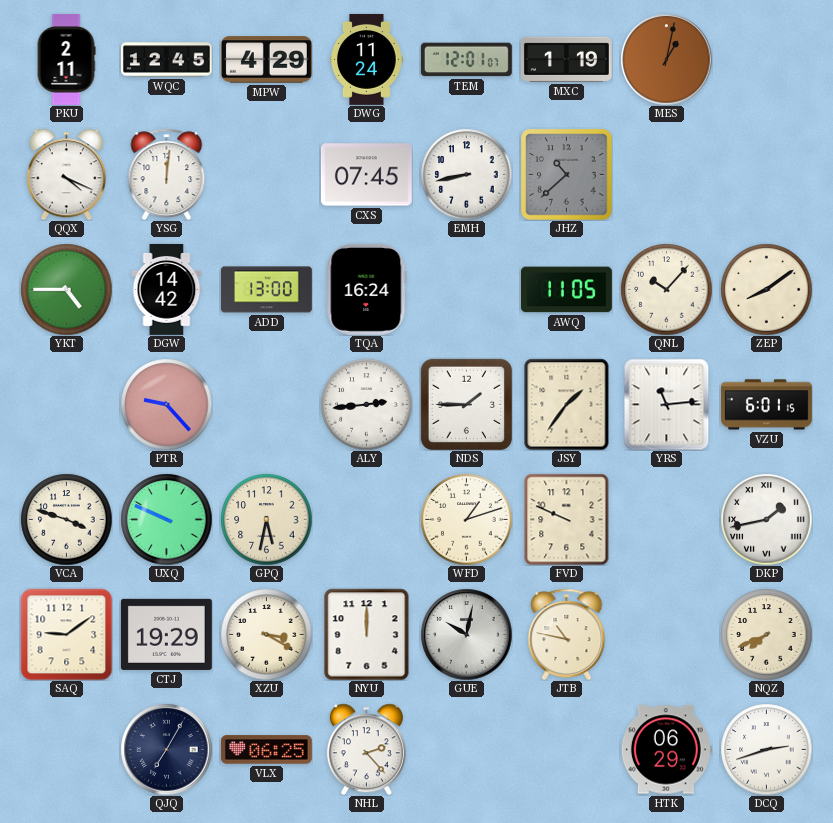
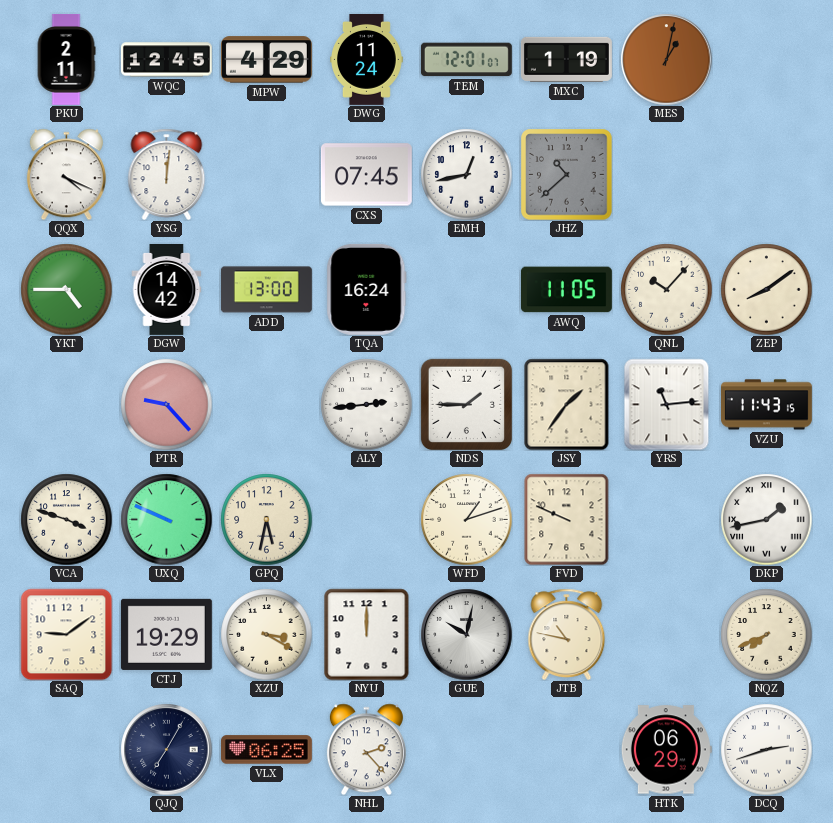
EMH: 8:43 -> 12:43
VZU: 6:01 -> 11:43
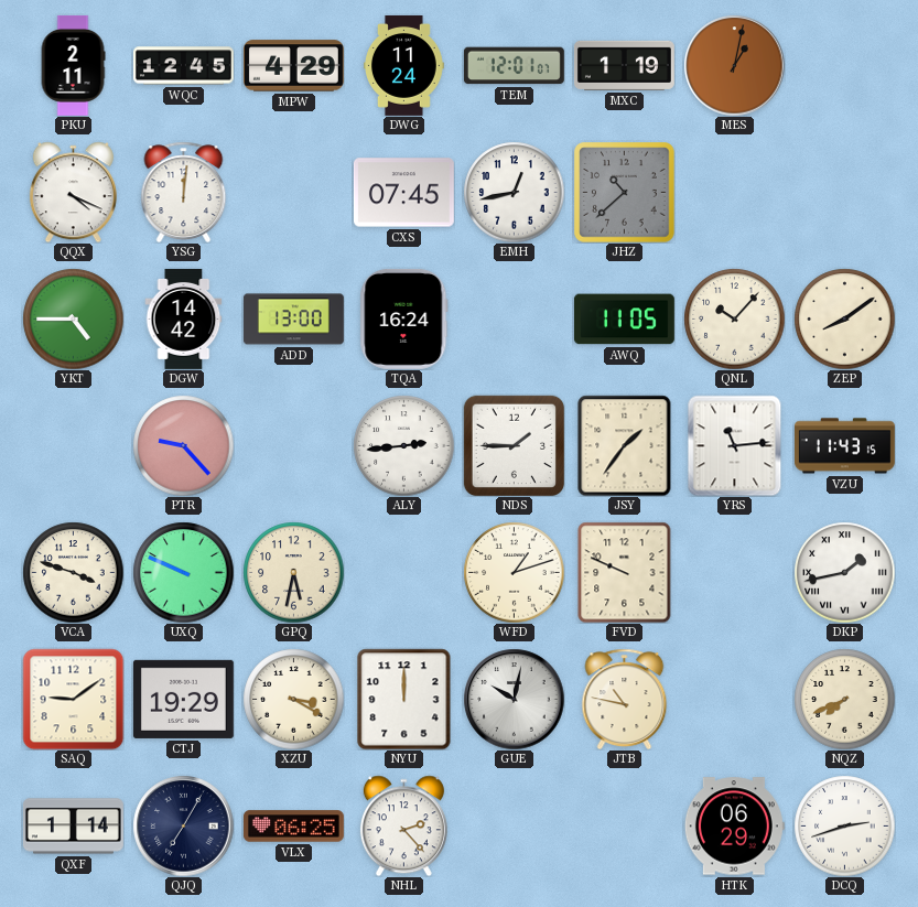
QXF: none -> 1:14
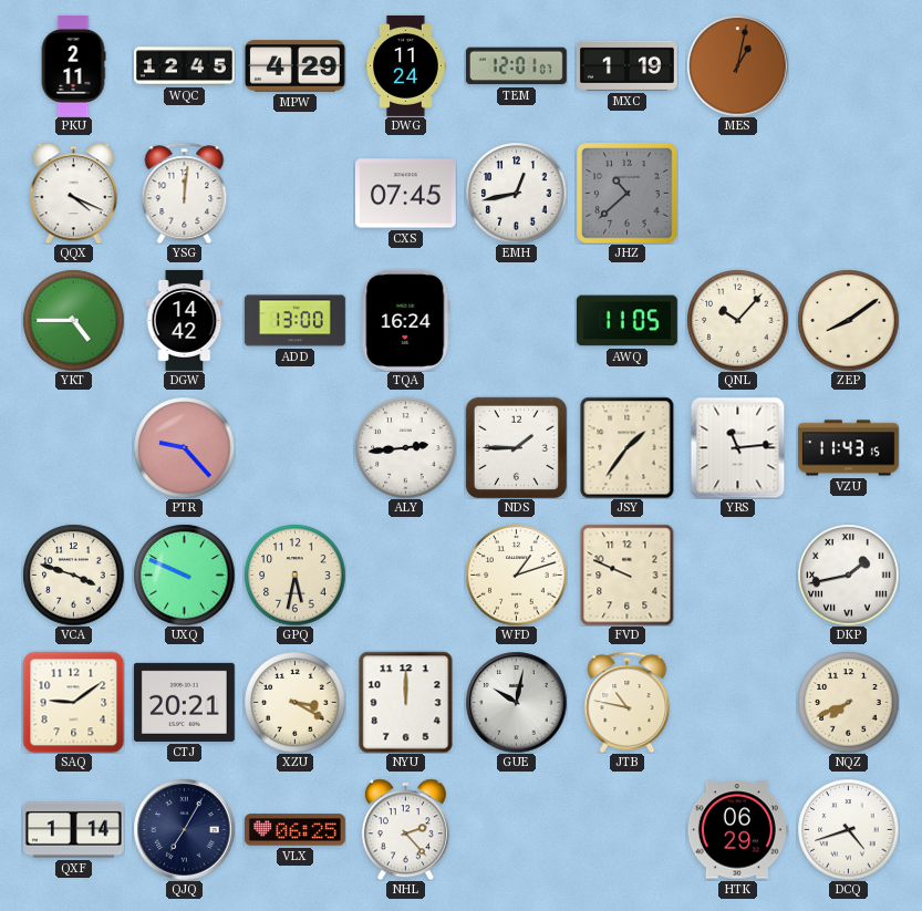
CTJ: 19:29 -> 20:21
DCQ: 2:42 -> 4:42
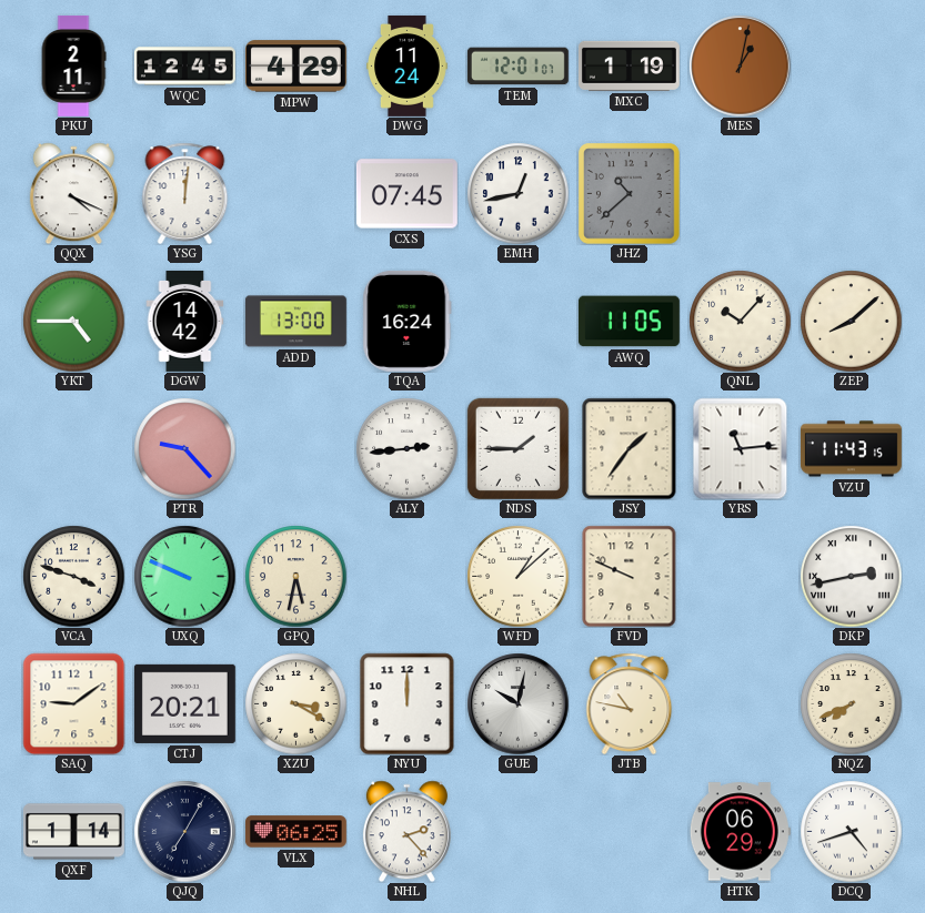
ZEP: 8:09 -> 8:08
WFD: 1:12 -> 1:08
DKP: 1:43 -> 2:43
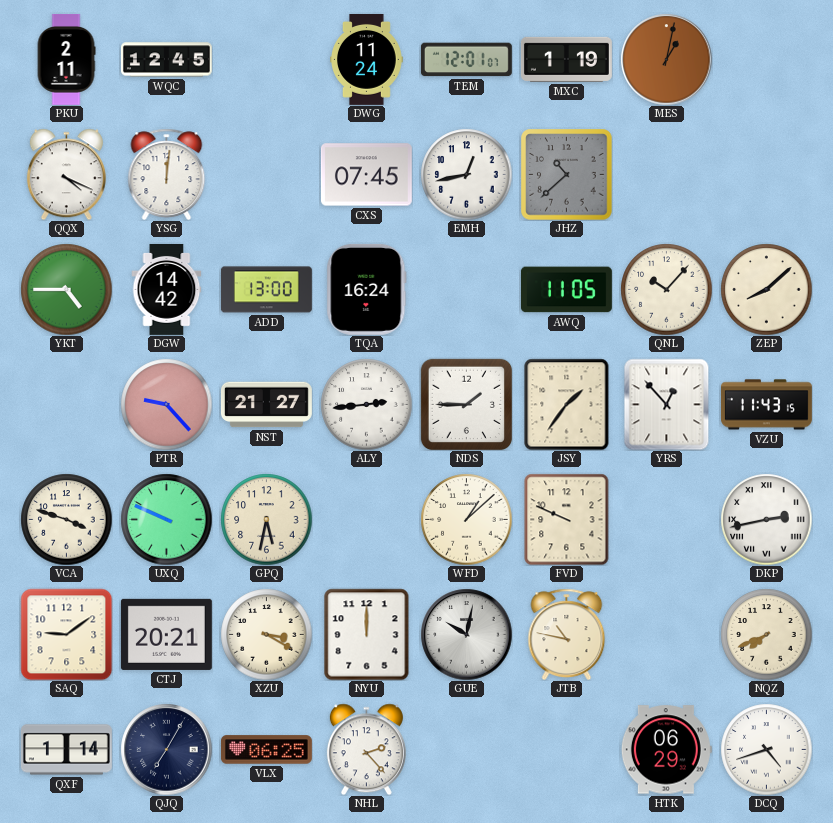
MPW: 4:29 -> none
NST: none -> 21:27
YRS: 11:14 -> 12:53
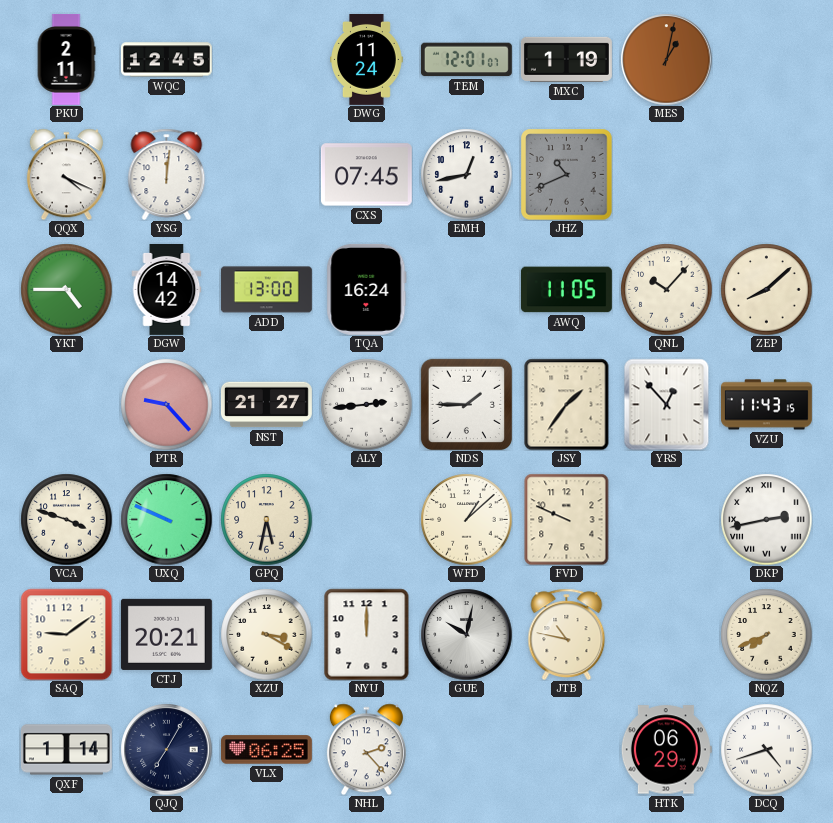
JHZ: 10:38 -> 10:41
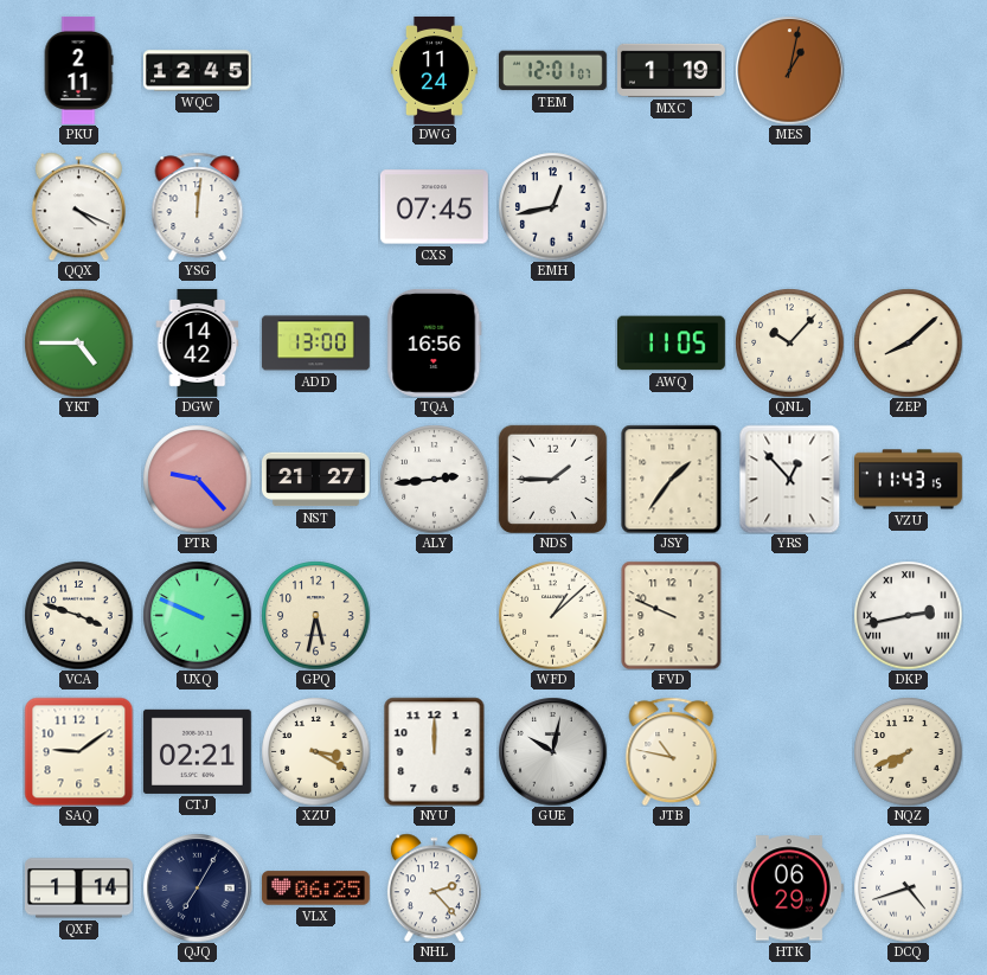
JHZ: 10:41 -> none
TQA: 16:24 -> 16:56
CTJ: 20:21 -> 02:21
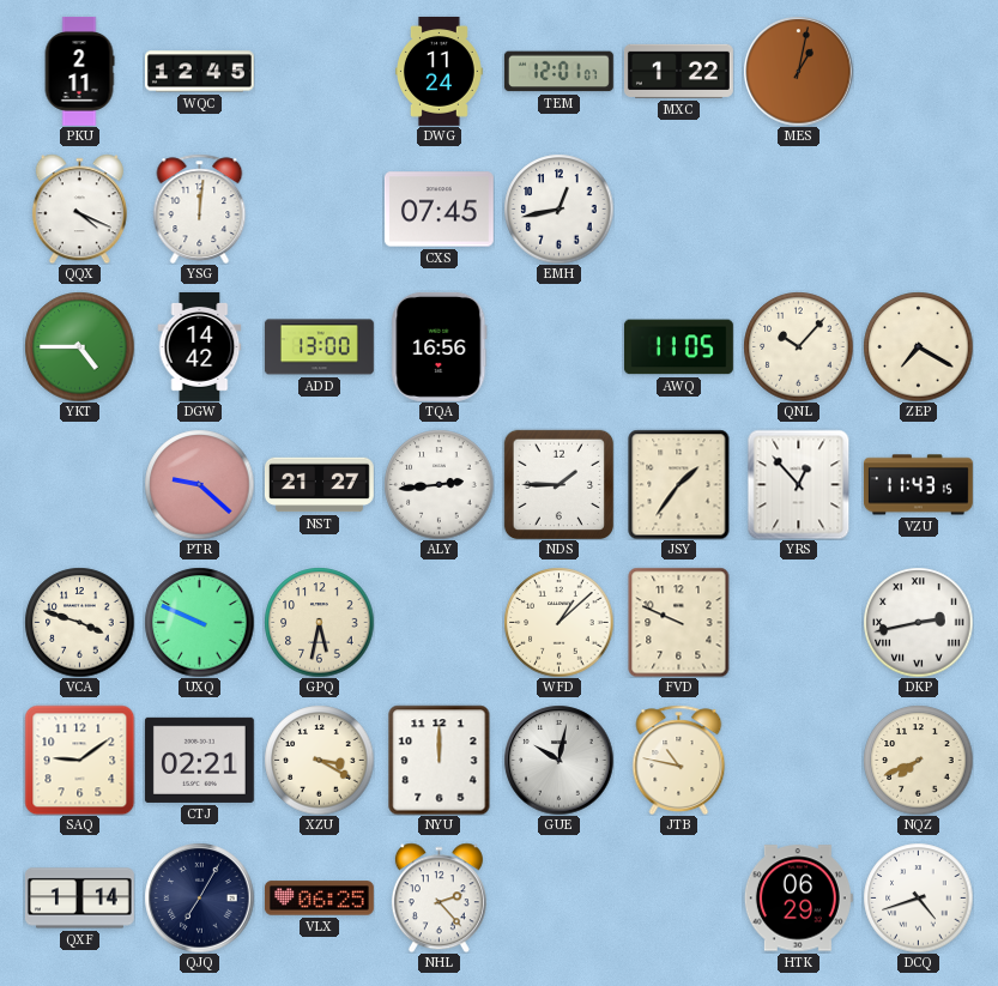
MXC: 1:19 -> 1:22
ZEP: 8:08 -> 7:20
PTR: 9:23 -> 9:22
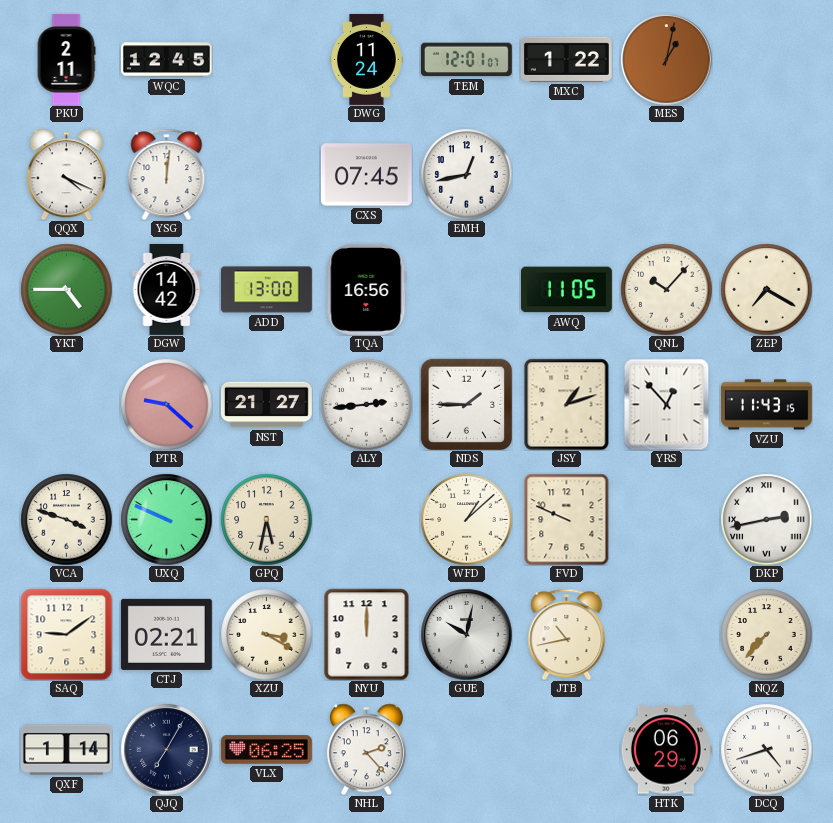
JSY: 1:36 -> 1:12
JTB: 10:47 -> 10:43
NQZ: 7:41 -> 7:37
